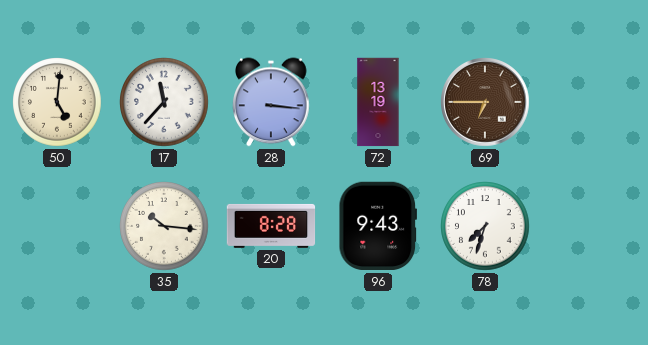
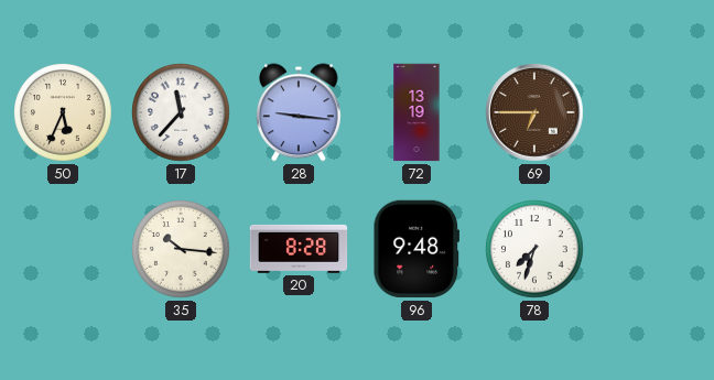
50: 5:01 -> 5:34
28: 3:16 -> 9:16
96: 9:43 -> 9:48
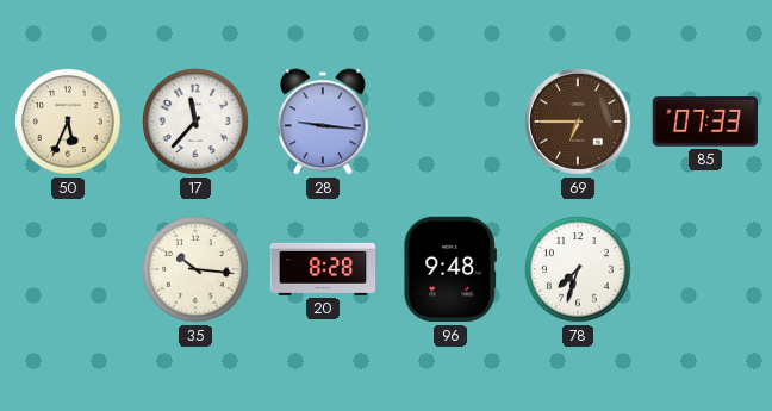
72: 13:19 -> none
85: none -> 07:33
